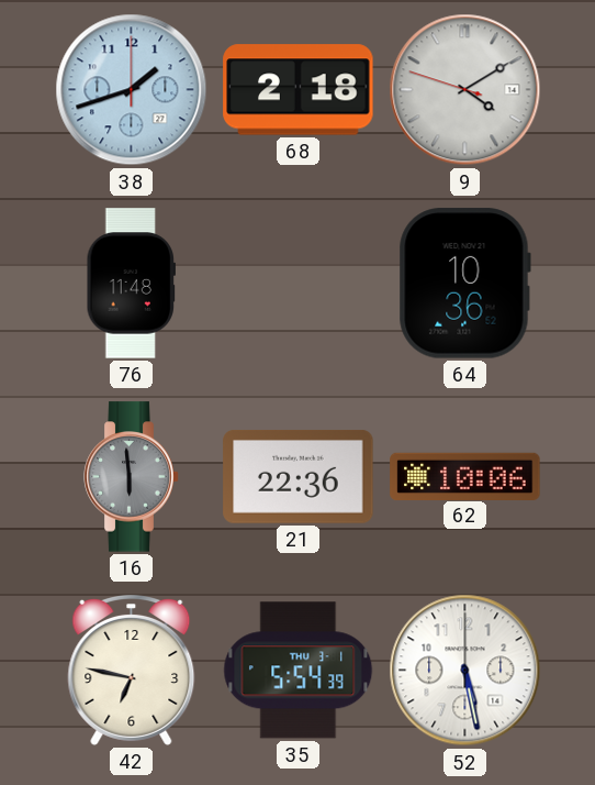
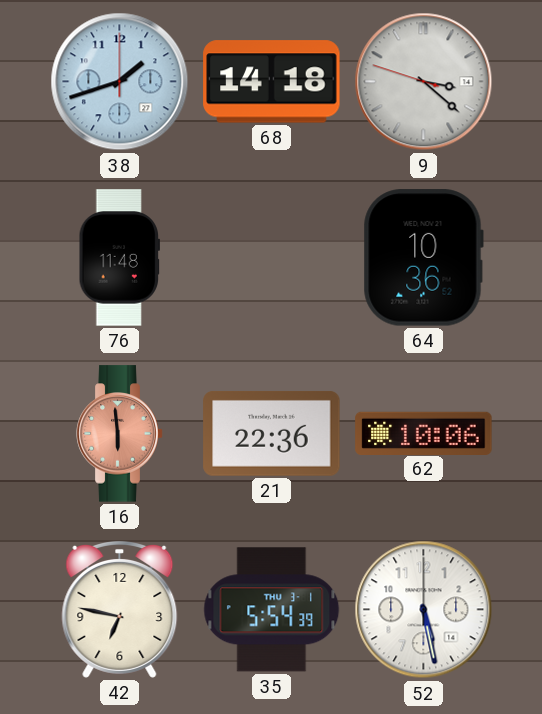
68: 2:18 -> 14:18
9: 4:09 -> 3:21
16 dial: grey -> salmon
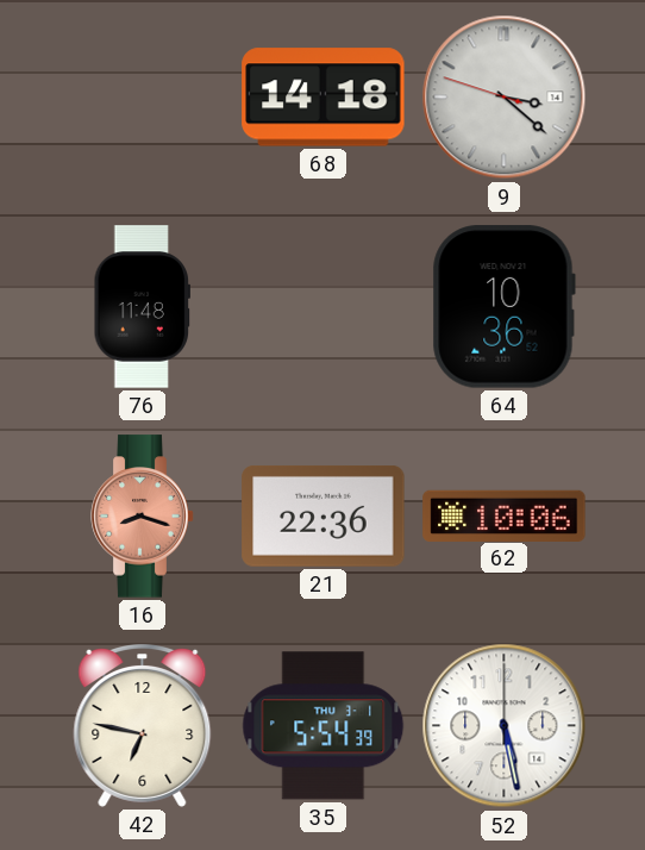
38: 1:42 -> none
16: 5:59 -> 8:18
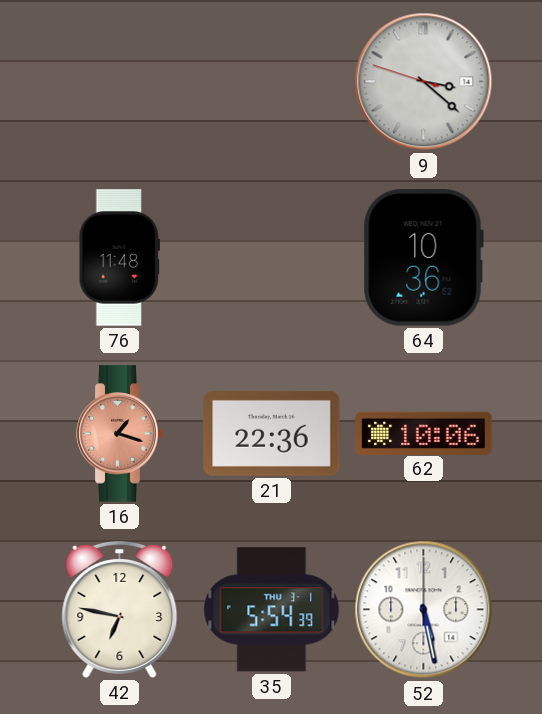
68: 14:18 -> none
16: 8:18 -> 1:18
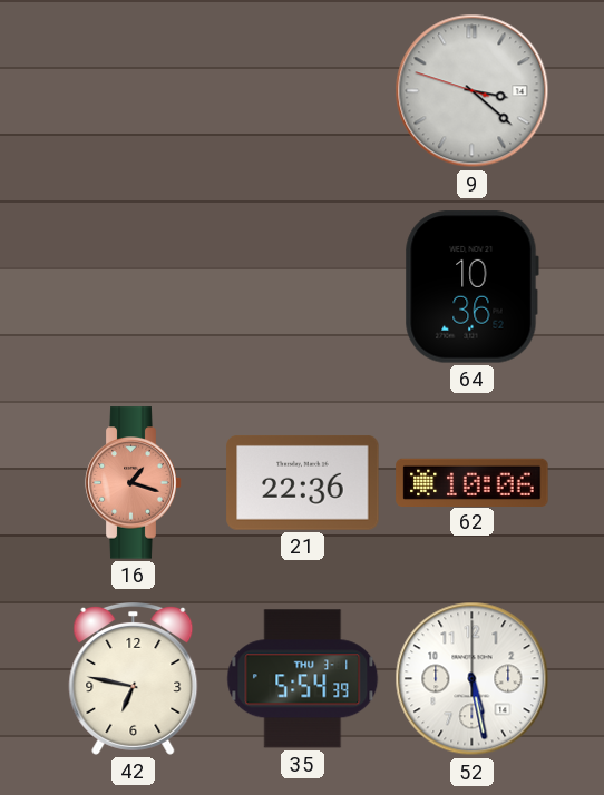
76: 11:48 -> none
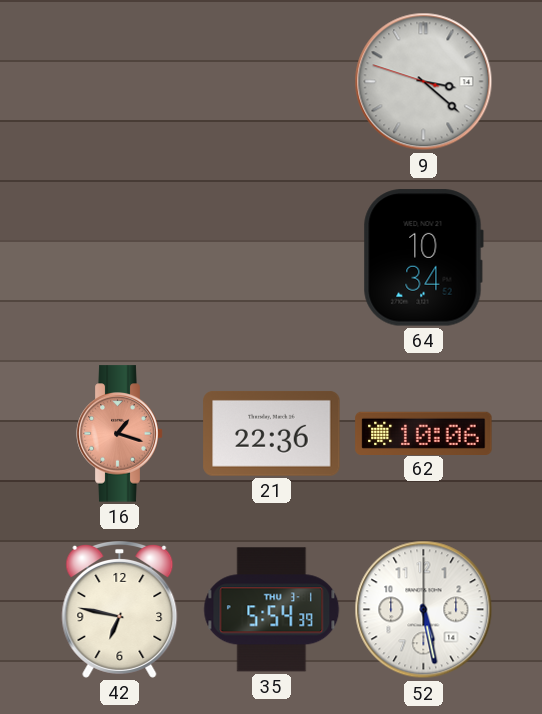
64: 10:36 -> 10:34
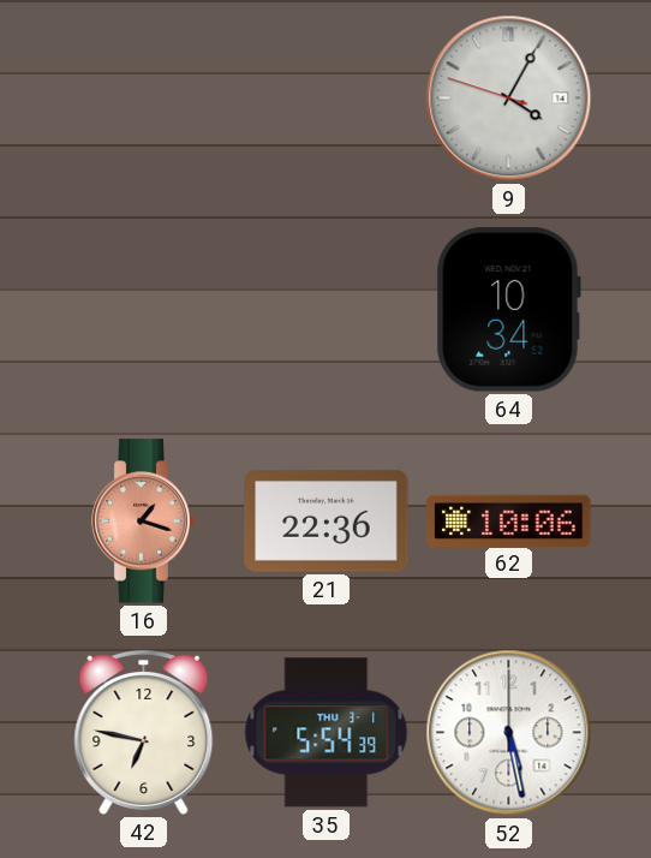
9: 3:21 -> 4:04
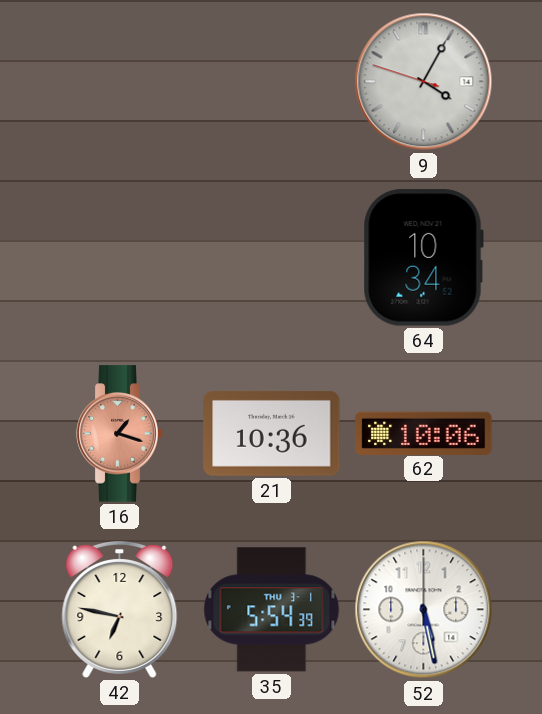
21: 22:36 -> 10:36
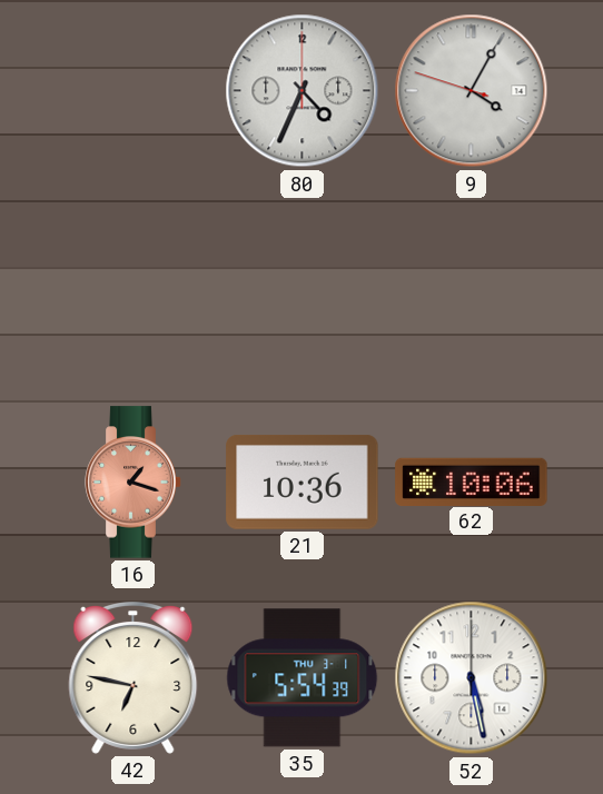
80: none -> 4:34
64: 10:34 -> none
